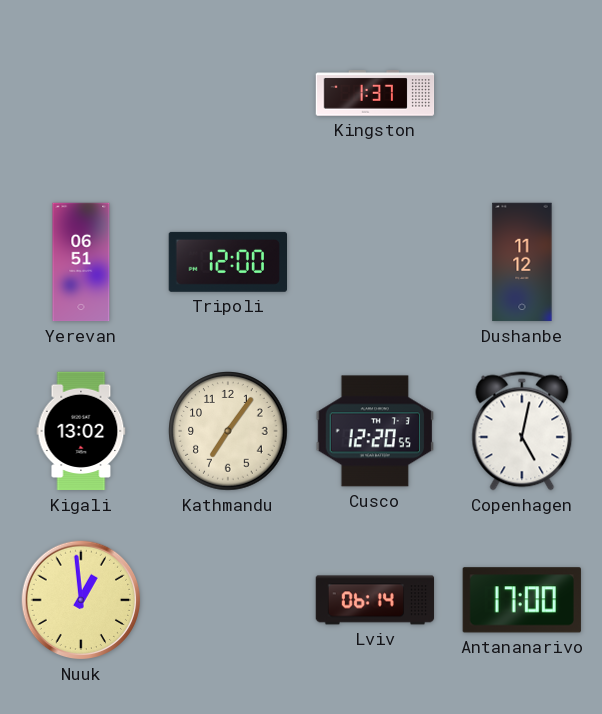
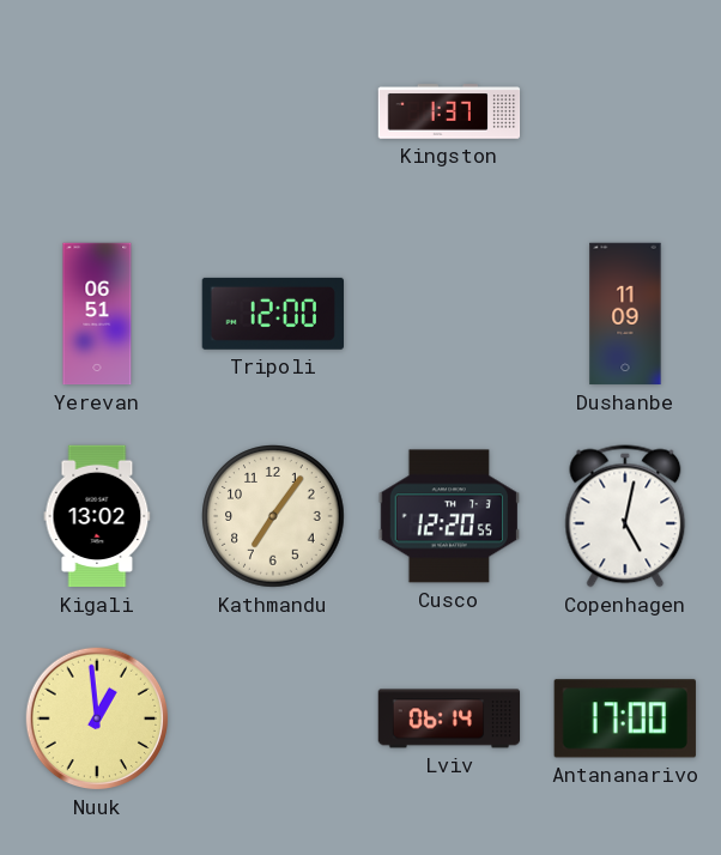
Dushanbe: 11:12 -> 11:09
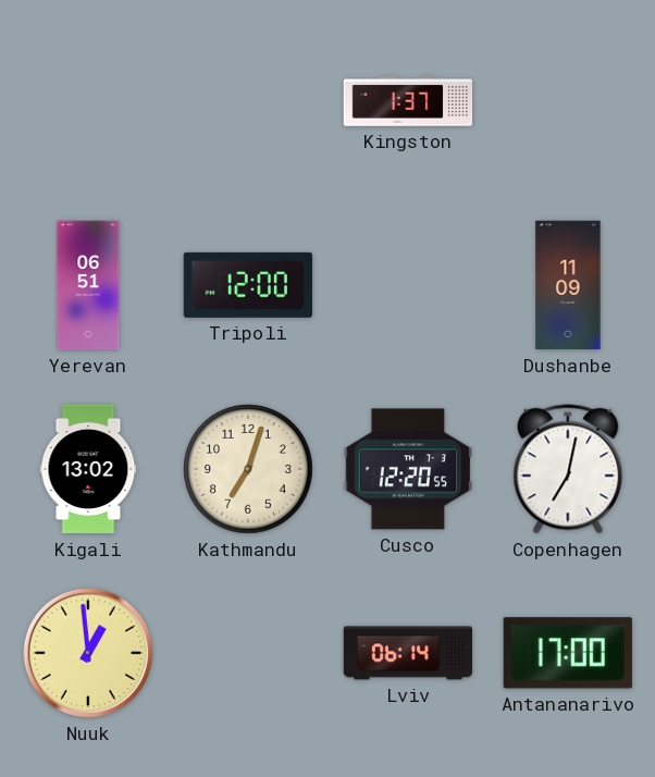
Kathmandu: 7:06 -> 7:03
Copenhagen: 5:02 -> 7:02
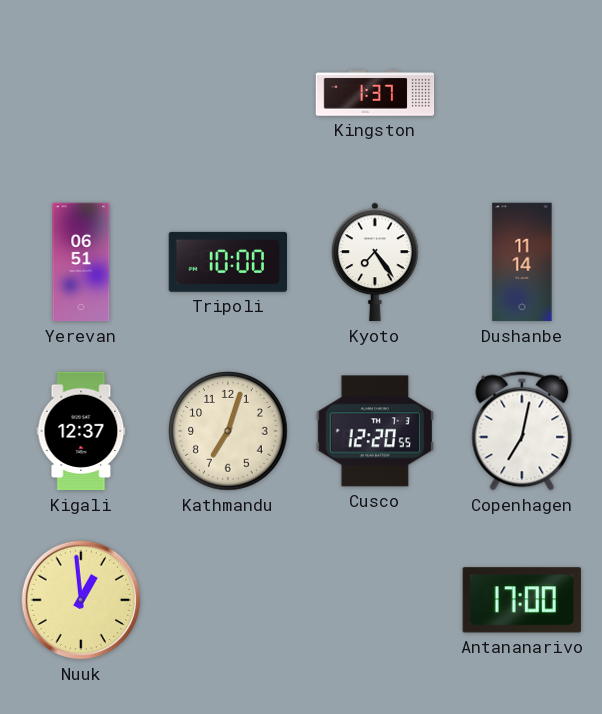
Tripoli: 12:00 -> 10:00
Kyoto: none -> 7:24
Dushanbe: 11:09 -> 11:14
Kigali: 13:02 -> 12:37
Lviv: 06:14 -> none
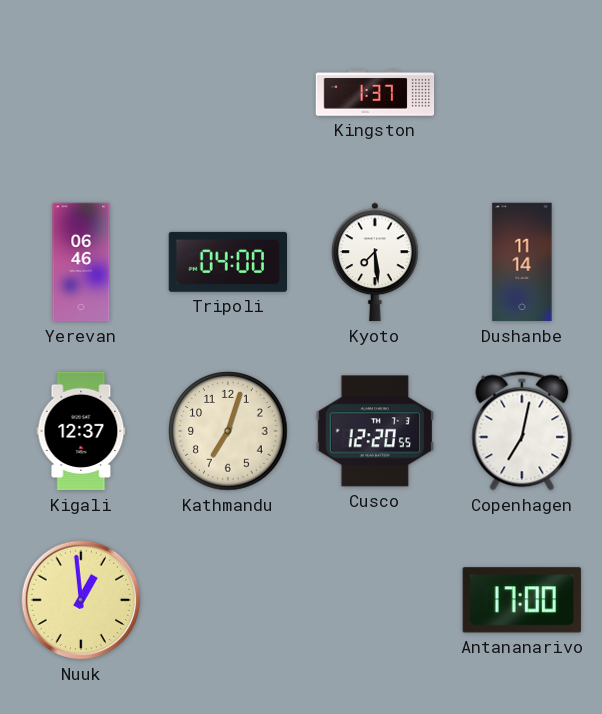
Yerevan: 06:51 -> 06:46
Tripoli: 10:00 -> 04:00
Kyoto: 7:24 -> 7:29
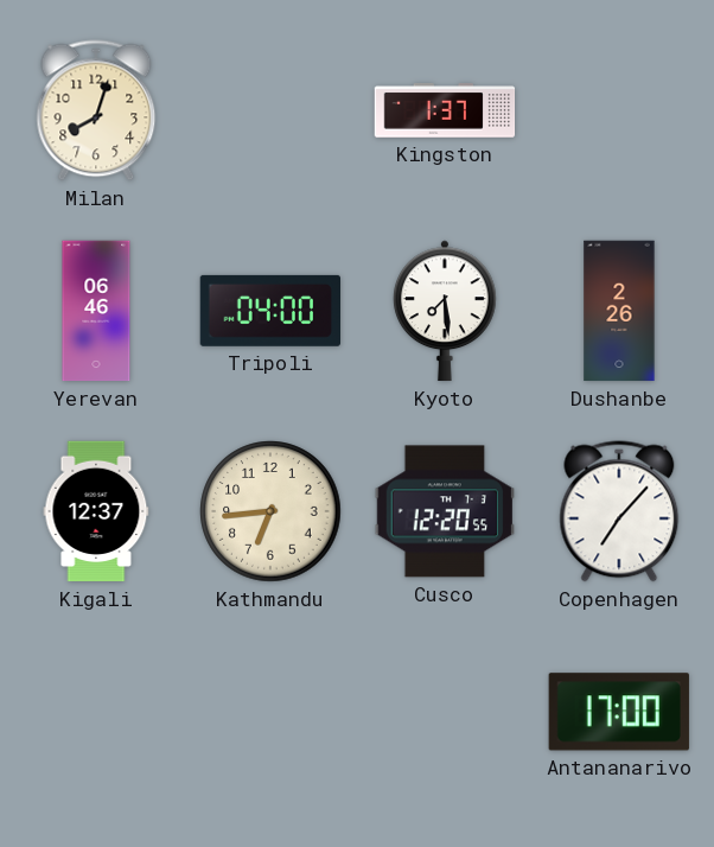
Milan: none -> 8:03
Dushanbe: 11:14 -> 2:26
Kathmandu: 7:03 -> 6:44
Copenhagen: 7:02 -> 7:07
Nuuk: 12:59 -> none
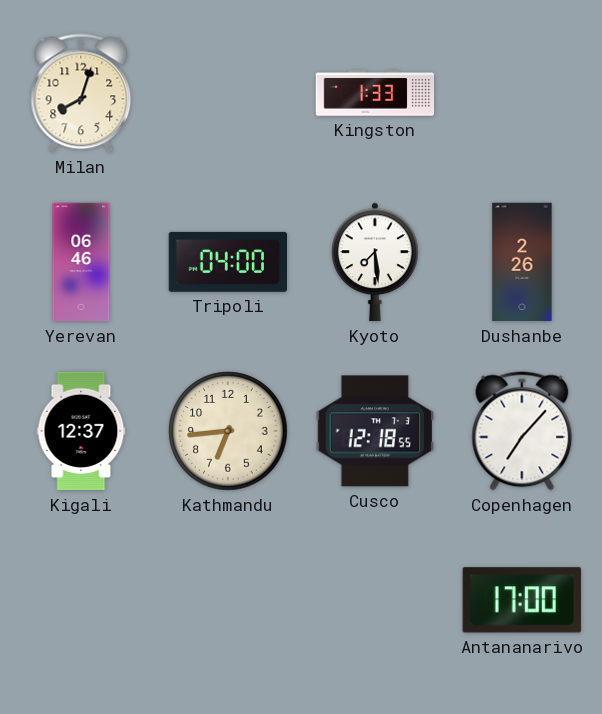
Kingston: 1:37 -> 1:33
Cusco: 12:20 -> 12:18
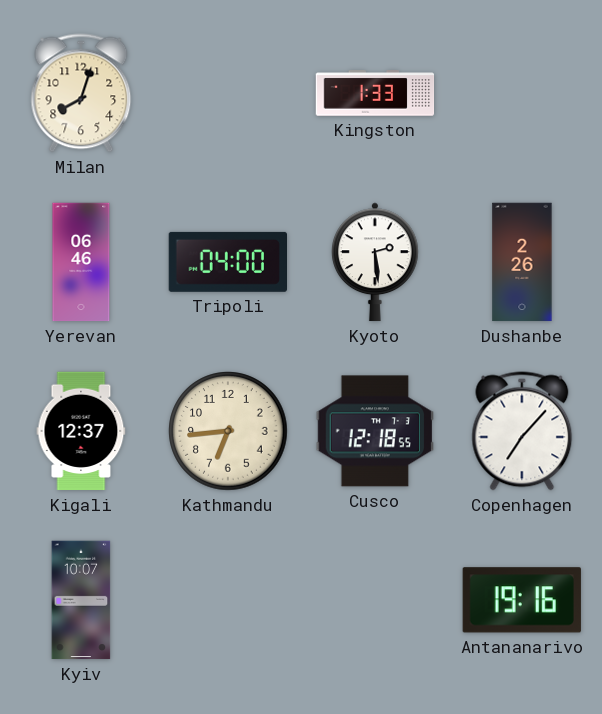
Kyoto: 7:29 -> 2:29
Kyiv: none -> 10:07
Antananarivo: 17:00 -> 19:16
